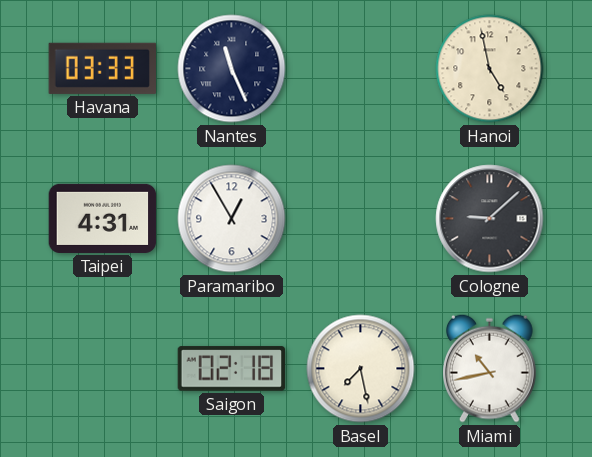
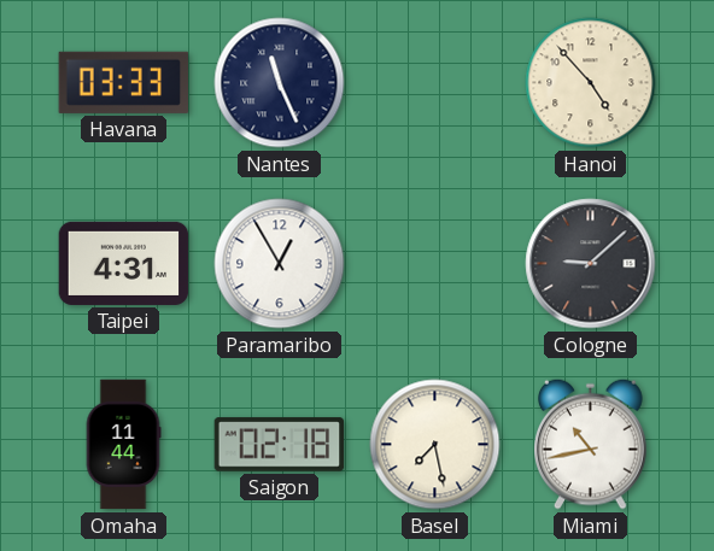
Hanoi: 4:58 -> 4:53
Omaha: none -> 11:44
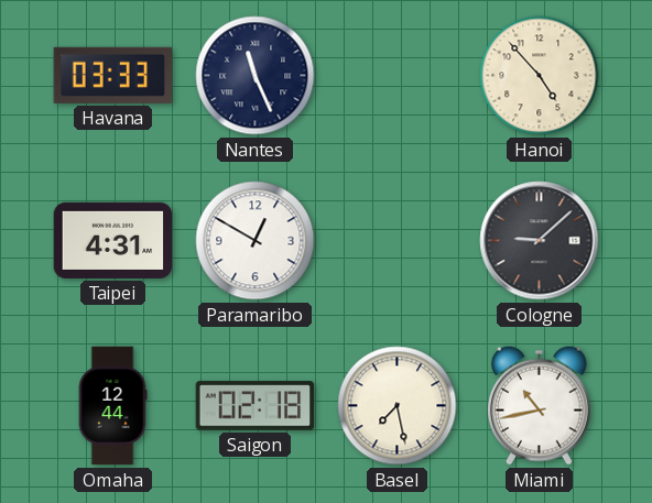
Paramaribo: 12:55 -> 12:50
Omaha: 11:44 -> 12:44
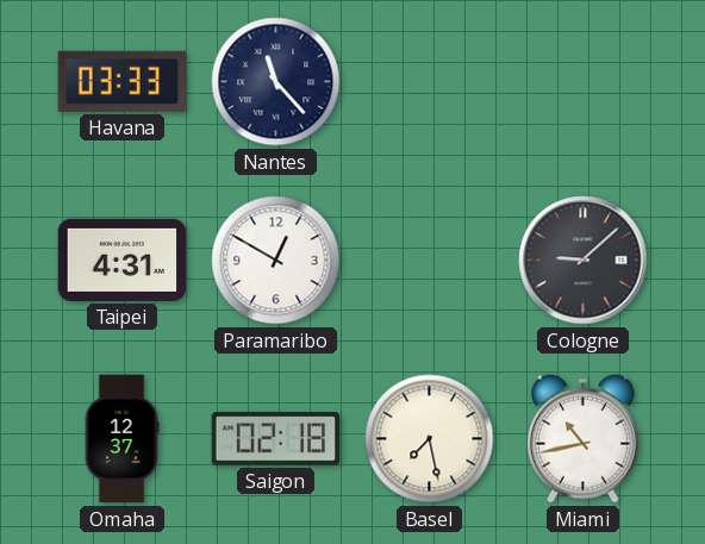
Nantes: 11:26 -> 11:23
Hanoi: 4:53 -> none
Omaha: 12:44 -> 12:37
